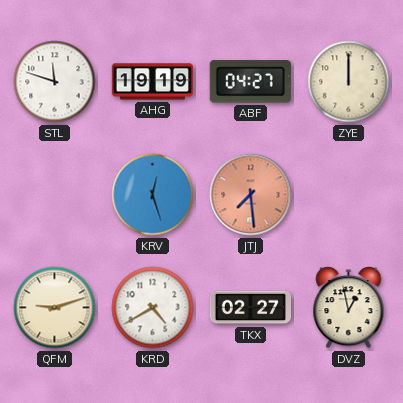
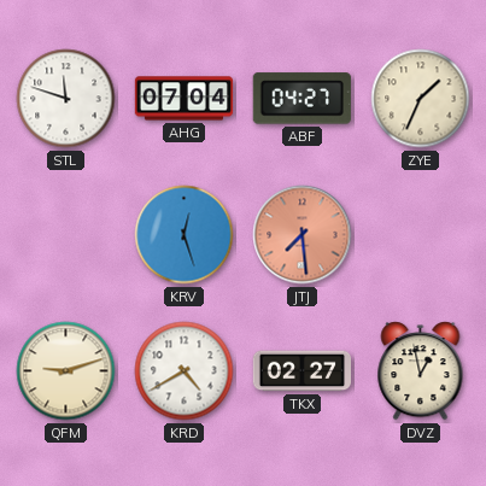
AHG: 19:19 -> 07:04
ZYE: 12:00 -> 1:34
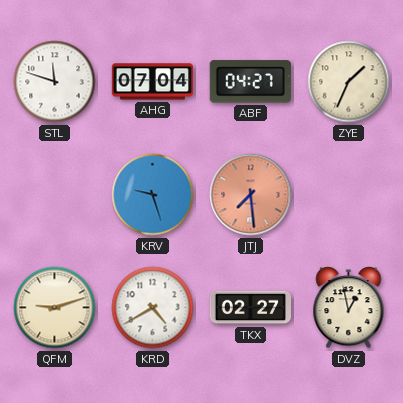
KRV: 12:27 -> 9:27
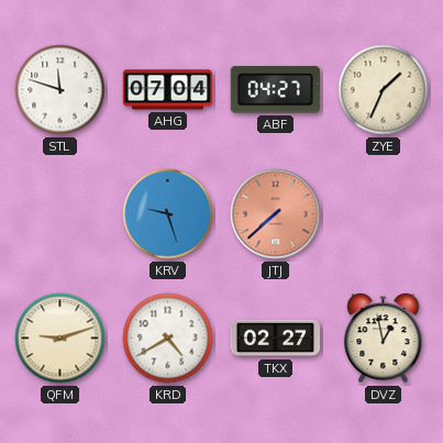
JTJ: 7:29 -> 7:38
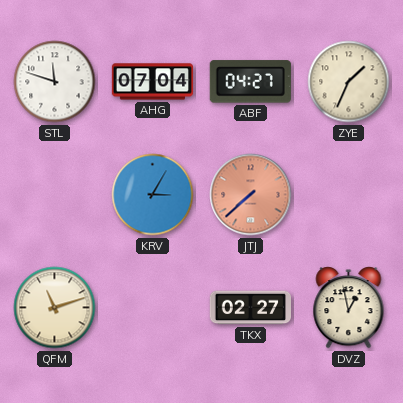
KRV: 9:27 -> 3:05
QFM: 9:12 -> 11:12
KRD: 4:40 -> none
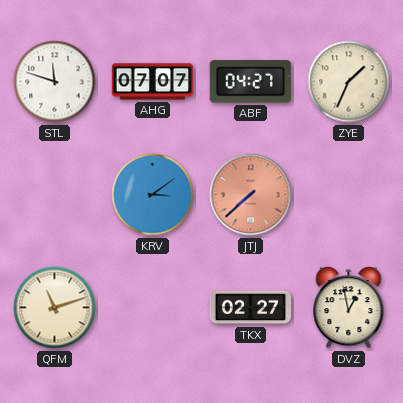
AHG: 07:04 -> 07:07
KRV: 3:05 -> 3:09
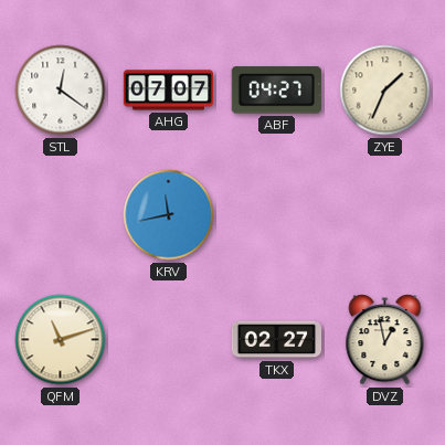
STL: 11:48 -> 12:21
KRV: 3:09 -> 11:43
JTJ: 7:38 -> none
